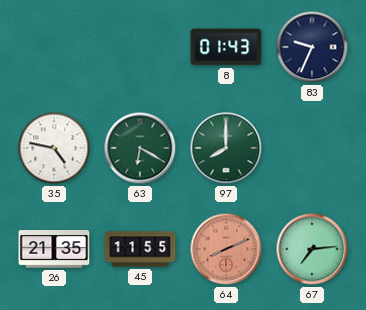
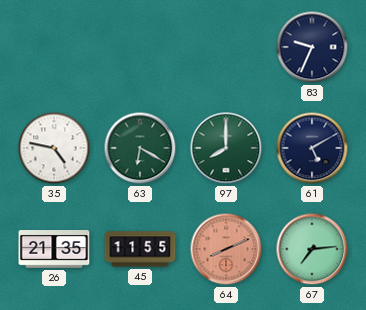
8: 01:43 -> none
61: none -> 5:10
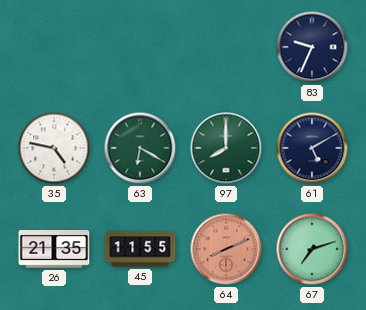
67: 7:14 -> 7:12
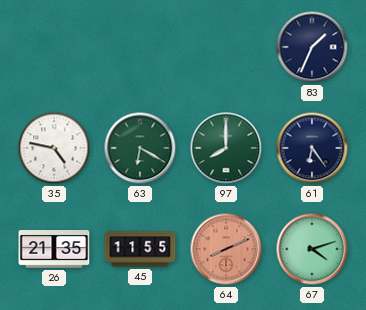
83: 9:34 -> 1:34
61: 5:10 -> 6:24
67: 7:12 -> 4:12
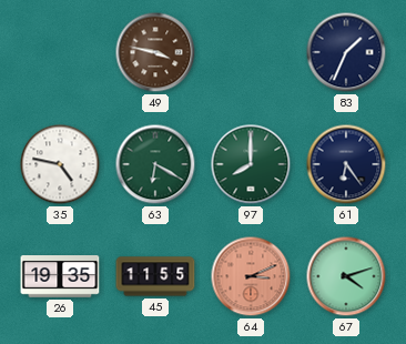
49: none -> 3:47
26: 21:35 -> 19:35
64: 8:11 -> 3:11
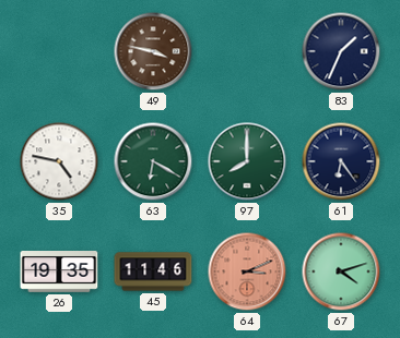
45: 11:55 -> 11:46
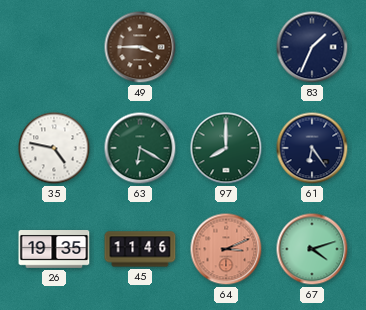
49: 3:47 -> 3:45
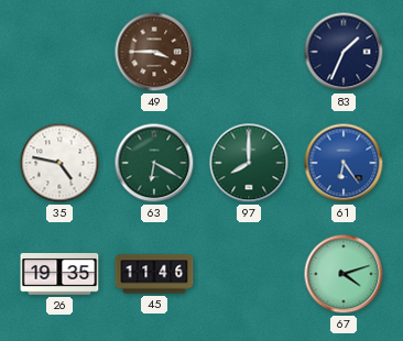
61 dial: navy -> blue
64: 3:11 -> none
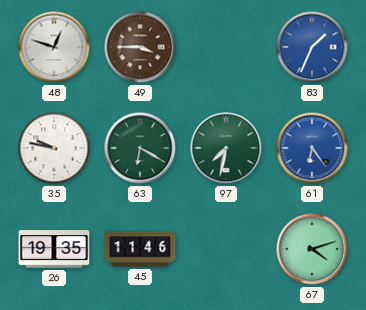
48: none -> 12:48
83 dial: navy -> blue
35: 4:47 -> 9:47
97: 8:00 -> 7:32
